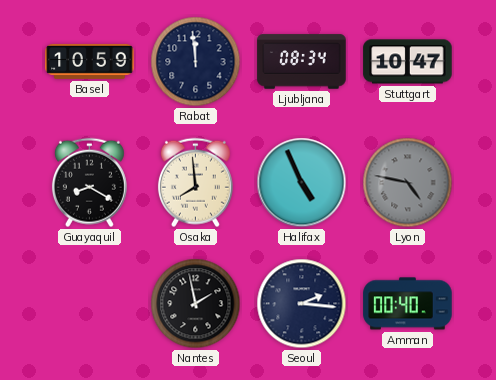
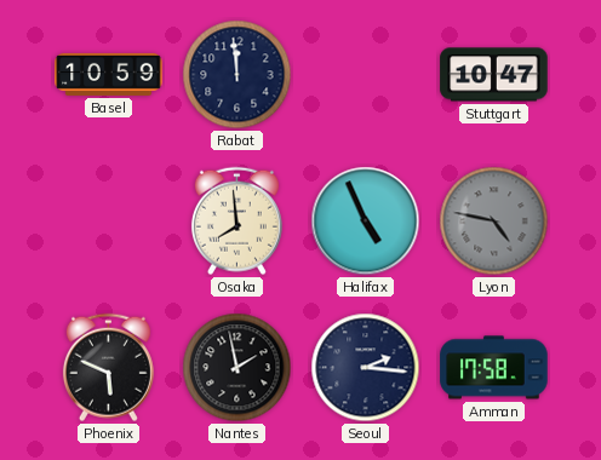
Ljubljana: 08:34 -> none
Guayaquil: 8:20 -> none
Phoenix: none -> 5:49
Amman: 00:40 -> 17:58
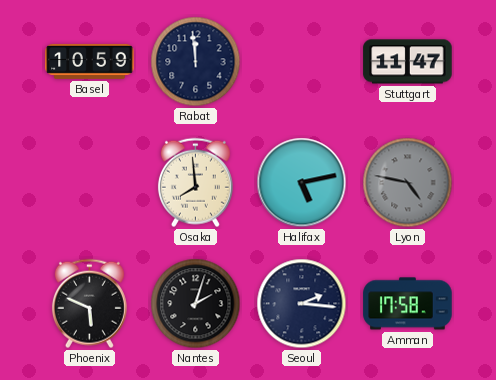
Stuttgart: 10:47 -> 11:47
Halifax: 4:56 -> 5:13
Nantes: 1:58 -> 2:03
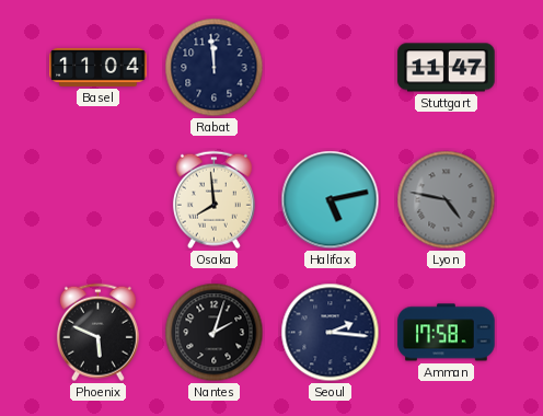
Basel: 10:59 -> 11:04
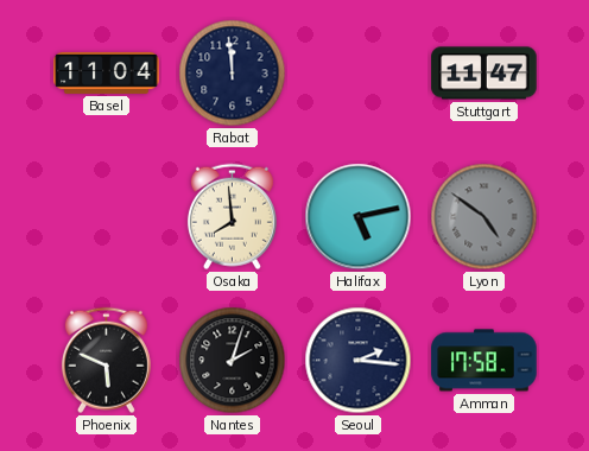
Lyon: 4:47 -> 4:51
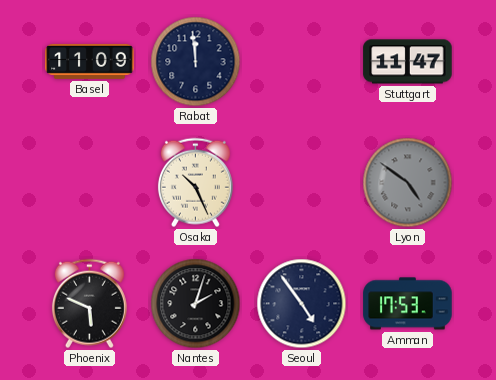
Basel: 11:04 -> 11:09
Osaka: 7:59 -> 10:26
Halifax: 5:13 -> none
Seoul: 2:16 -> 4:54
Amman: 17:58 -> 17:53
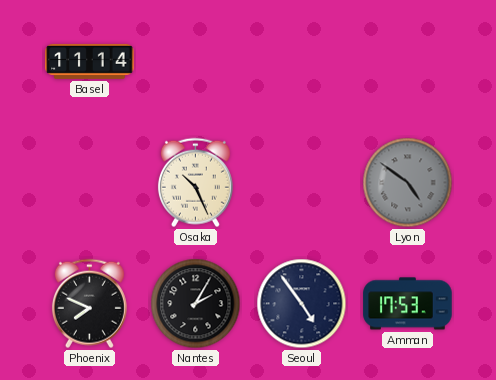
Basel: 11:09 -> 11:14
Rabat: 11:59 -> none
Stuttgart: 11:47 -> none
Phoenix: 5:49 -> 7:49
Nantes: 2:03 -> 2:05
